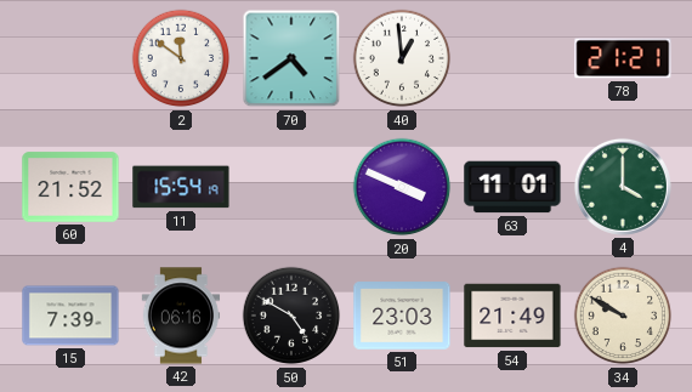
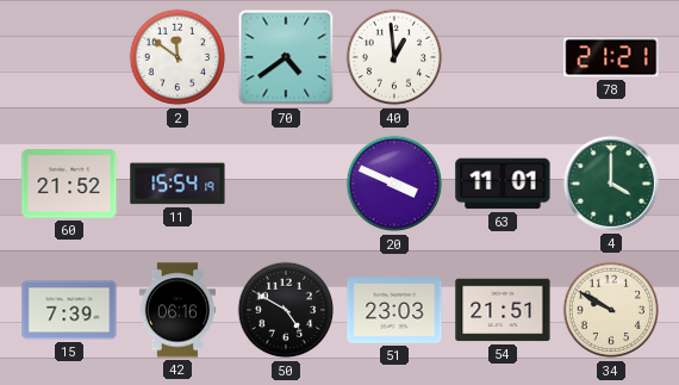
54: 21:49 -> 21:51
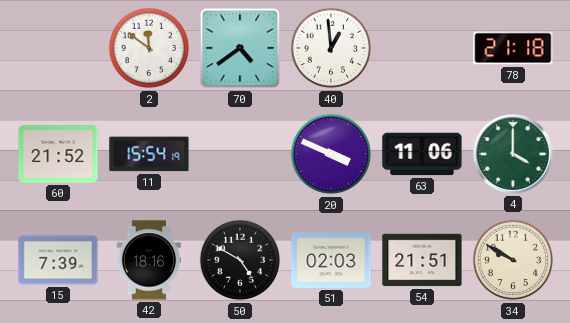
78: 21:21 -> 21:18
63: 11:01 -> 11:06
42: 06:16 -> 18:16
51: 23:03 -> 02:03
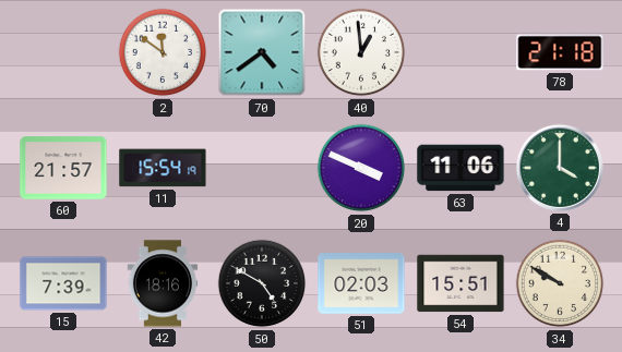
60: 21:52 -> 21:57
54: 21:51 -> 15:51
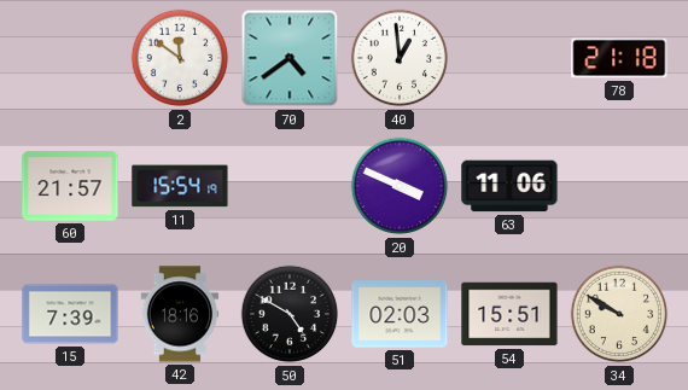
4: 4:00 -> none
